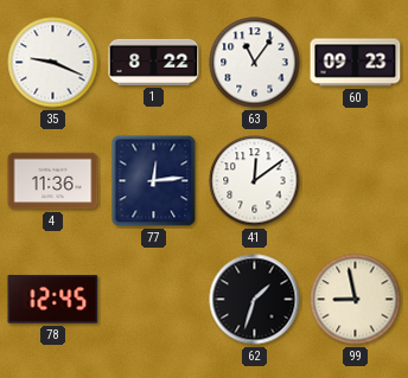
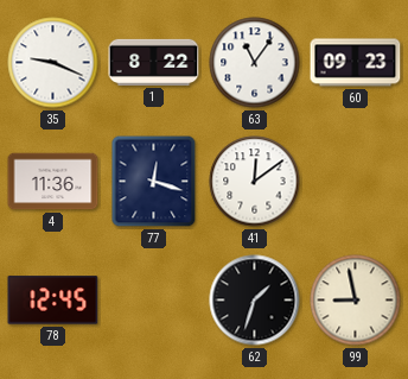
77: 12:14 -> 12:18
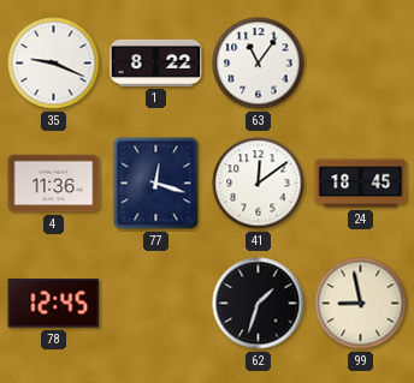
60: 09:23 -> none
24: none -> 18:45
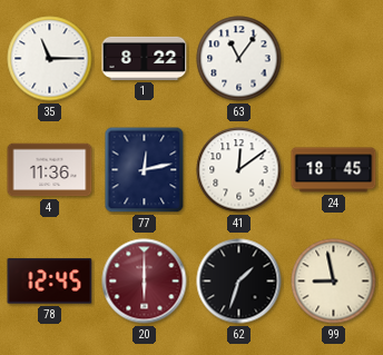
35: 9:19 -> 11:15
77: 12:18 -> 12:13
20: none -> 6:00
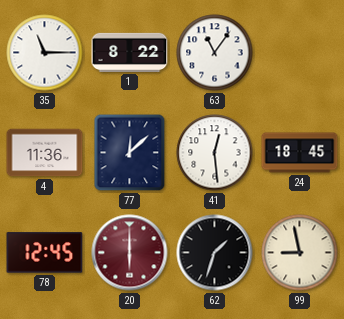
77: 12:13 -> 12:08
41: 12:09 -> 12:29
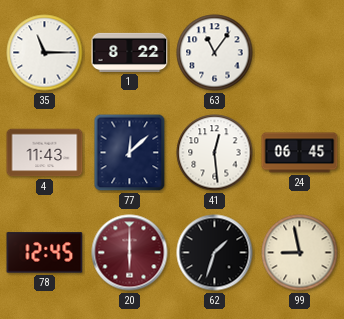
4: 11:36 -> 11:43
24: 18:45 -> 06:45
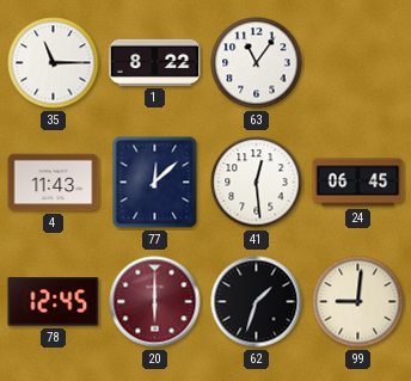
99: 8:58 -> 9:01
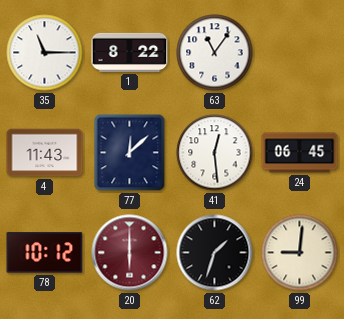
78: 12:45 -> 10:12
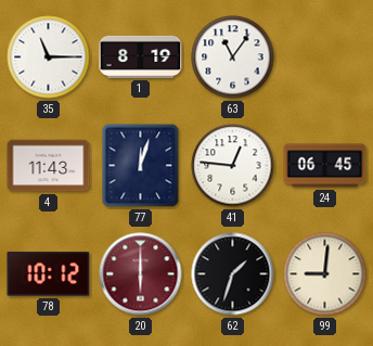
1: 8:22 -> 8:19
77: 12:08 -> 12:03
41: 12:29 -> 12:46
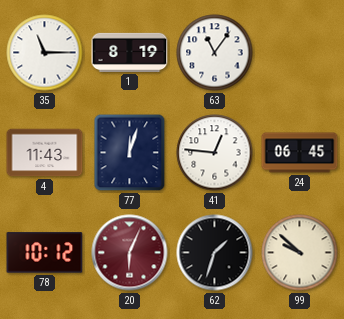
20: 6:00 -> 6:04
99: 9:01 -> 9:52
